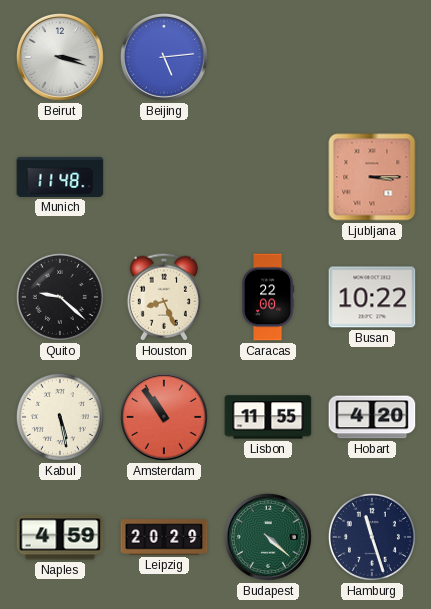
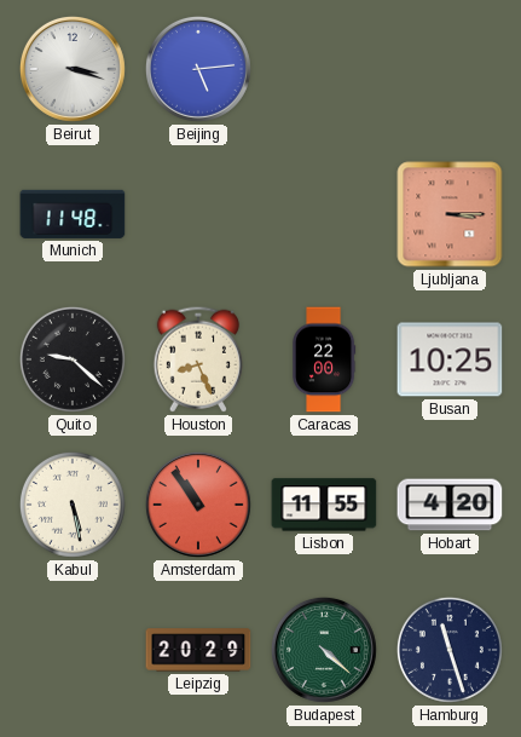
Busan: 10:22 -> 10:25
Naples: 4:59 -> none
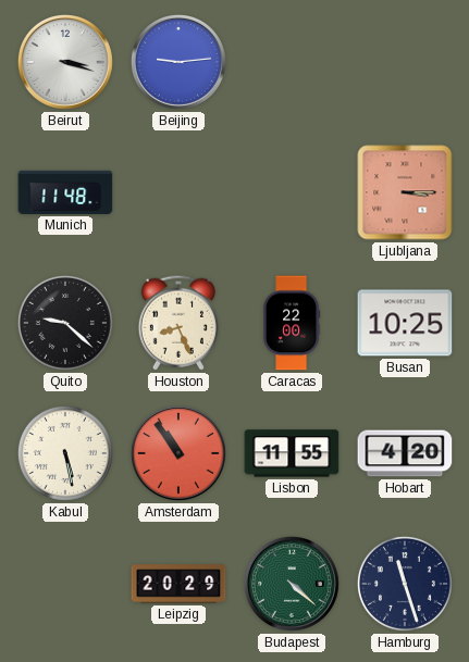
Beijing: 5:14 -> 9:14
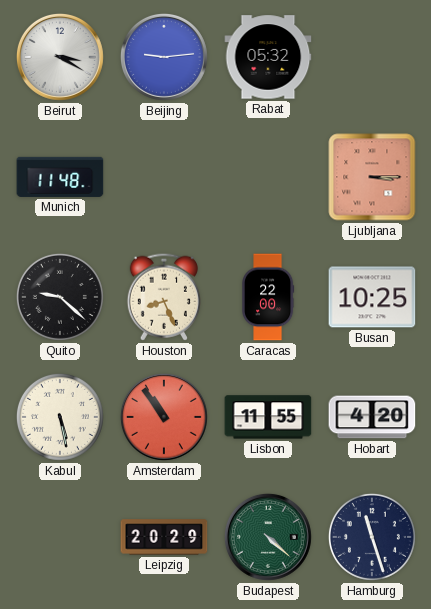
Beirut: 3:18 -> 3:20
Rabat: none -> 05:32
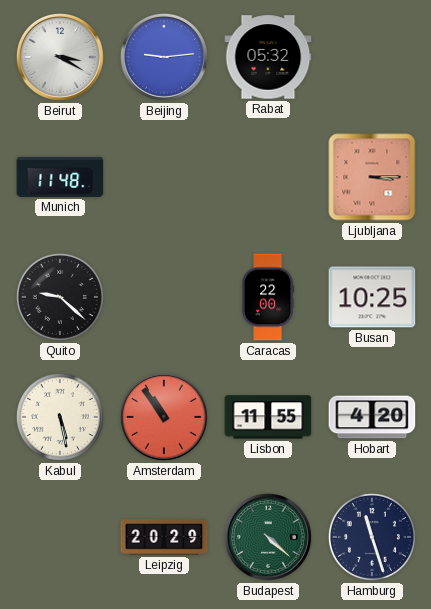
Houston: 8:26 -> none
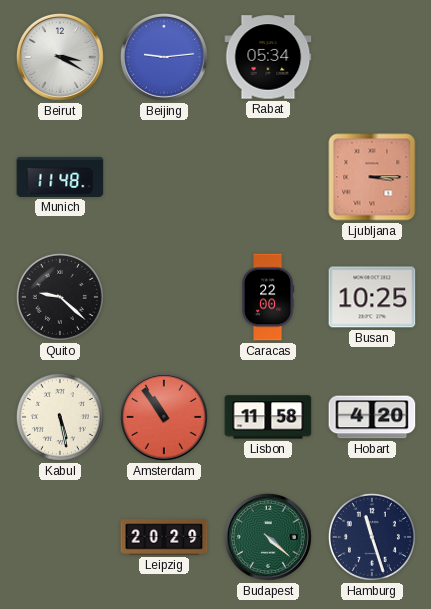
Rabat: 05:32 -> 05:34
Lisbon: 11:55 -> 11:58
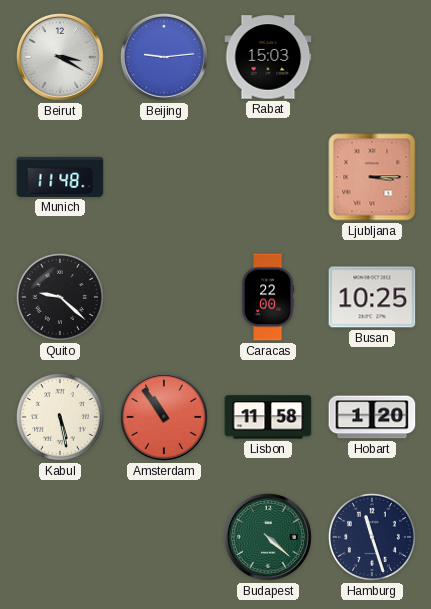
Rabat: 05:34 -> 15:03
Hobart: 4:20 -> 1:20
Leipzig: 20:29 -> none
